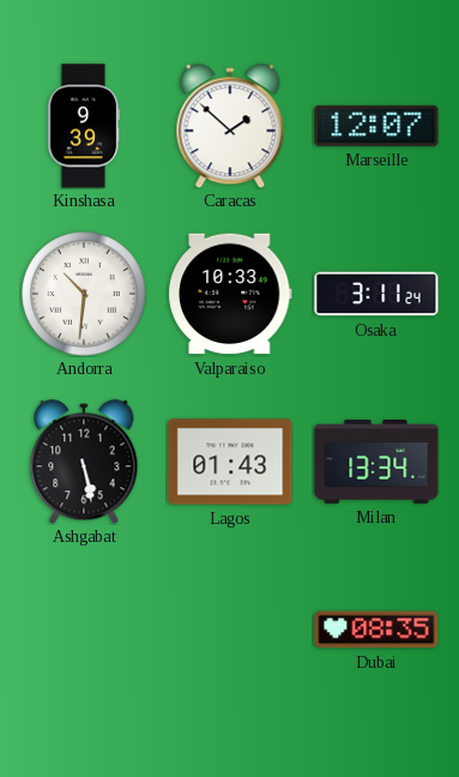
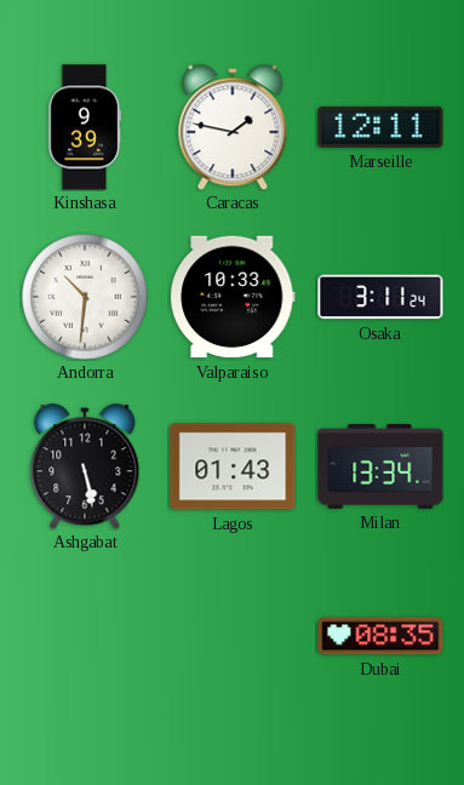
Caracas: 1:52 -> 1:47
Marseille: 12:07 -> 12:11
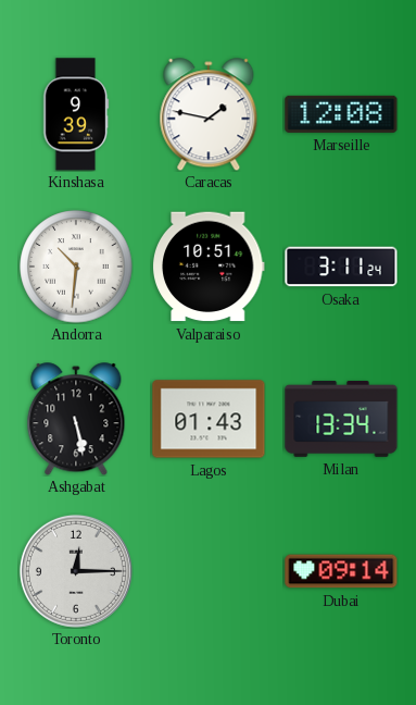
Marseille: 12:11 -> 12:08
Valparaiso: 10:33 -> 10:51
Toronto: none -> 12:15
Dubai: 08:35 -> 09:14
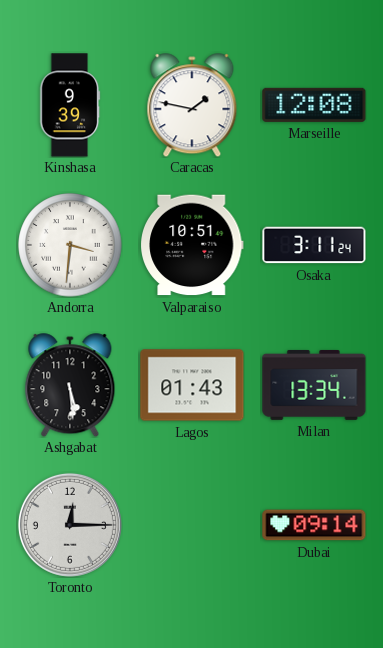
Andorra: 10:31 -> 3:31
Ashgabat: 5:28 -> 5:29
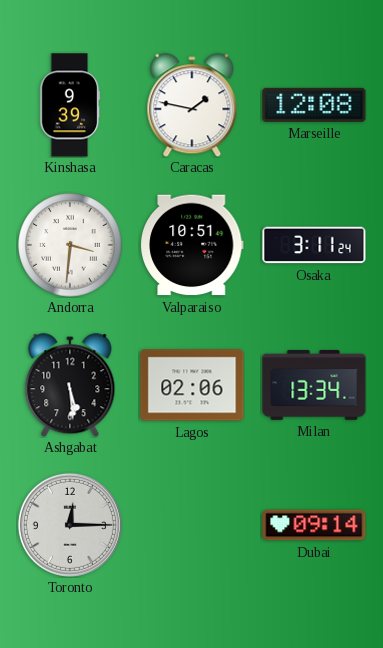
Lagos: 01:43 -> 02:06
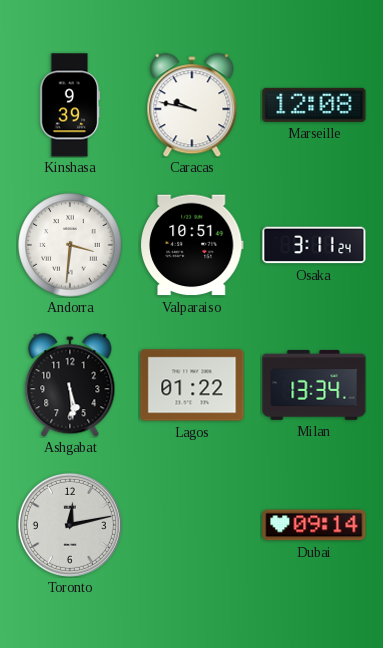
Caracas: 1:47 -> 9:47
Lagos: 02:06 -> 01:22
Toronto: 12:15 -> 12:13
